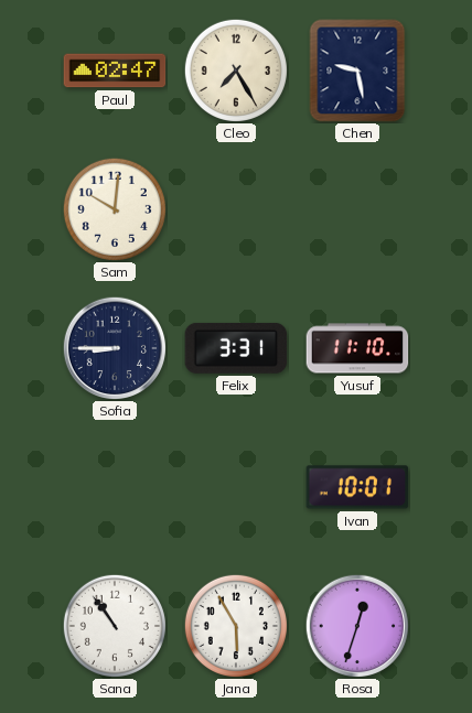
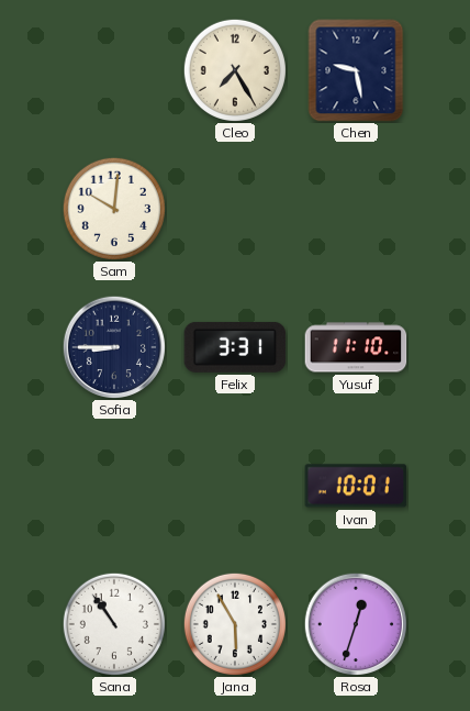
Paul: 02:47 -> none
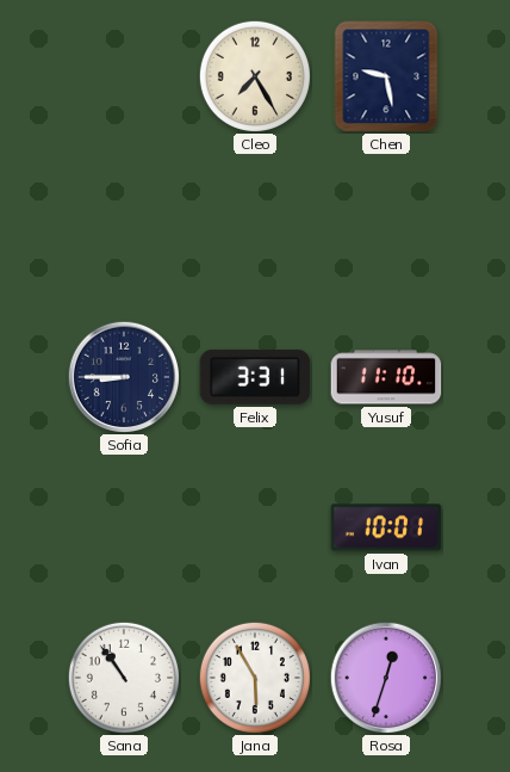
Sam: 10:01 -> none
